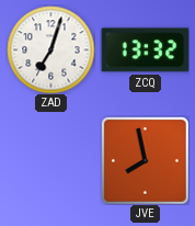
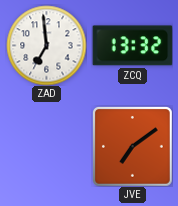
ZAD: 7:03 -> 6:59
JVE: 7:58 -> 7:09
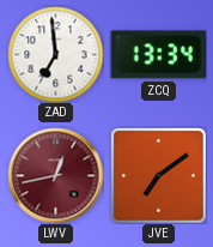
ZCQ: 13:32 -> 13:34
LWV: none -> 12:43
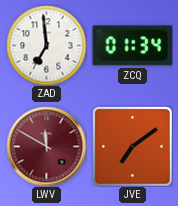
ZCQ: 13:34 -> 01:34
LWV: 12:43 -> 11:50
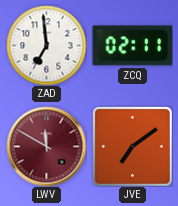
ZCQ: 01:34 -> 02:11
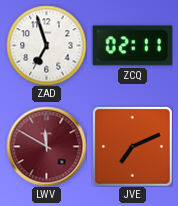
ZAD: 6:59 -> 6:57
JVE: 7:09 -> 7:11
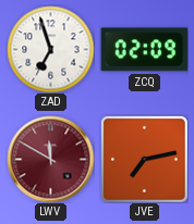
ZCQ: 02:11 -> 02:09
JVE: 7:11 -> 7:13
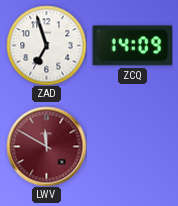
ZCQ: 02:09 -> 14:09
JVE: 7:13 -> none
